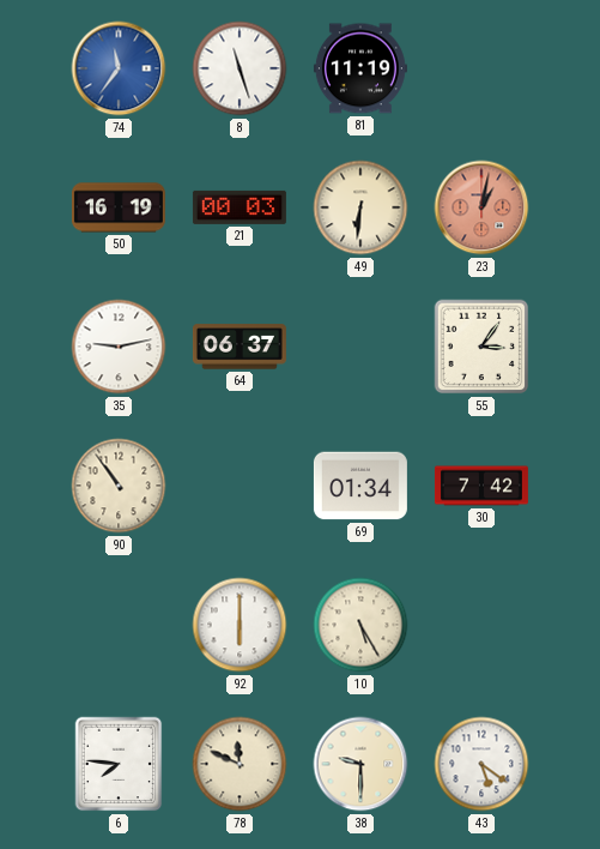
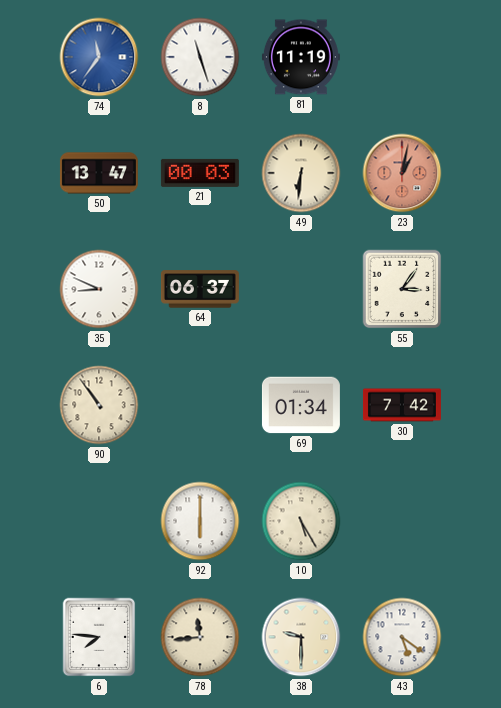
50: 16:19 -> 13:47
35: 9:13 -> 8:49
78: 11:49 -> 11:44
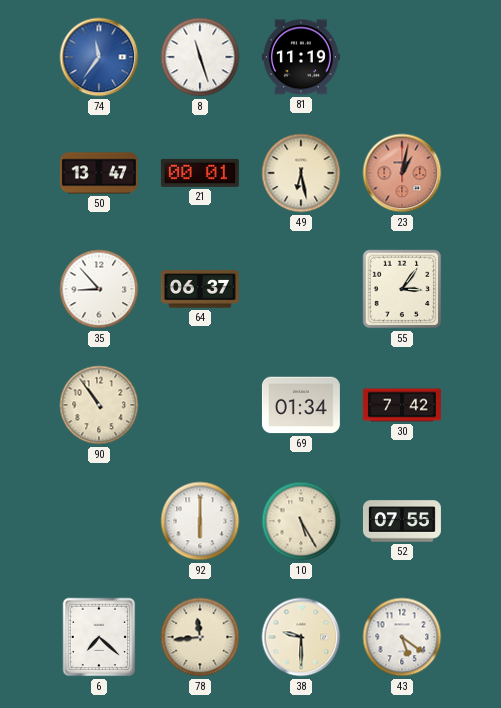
21: 00:03 -> 00:01
49: 6:31 -> 6:28
35: 8:49 -> 8:53
52: none -> 07:55
6: 7:46 -> 7:22
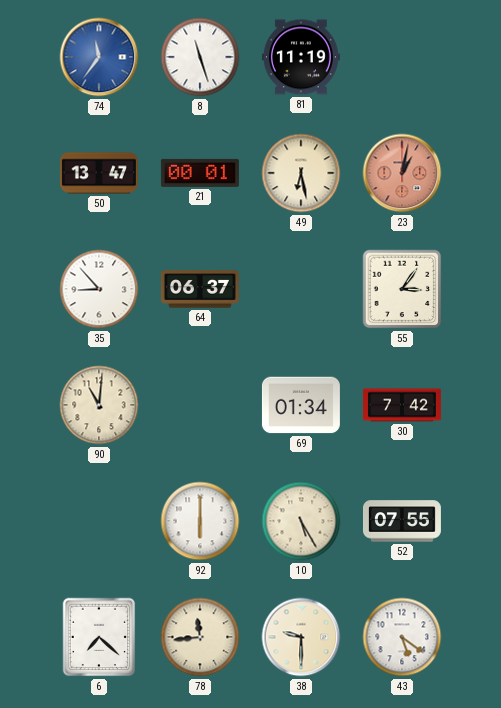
90: 10:54 -> 11:01
